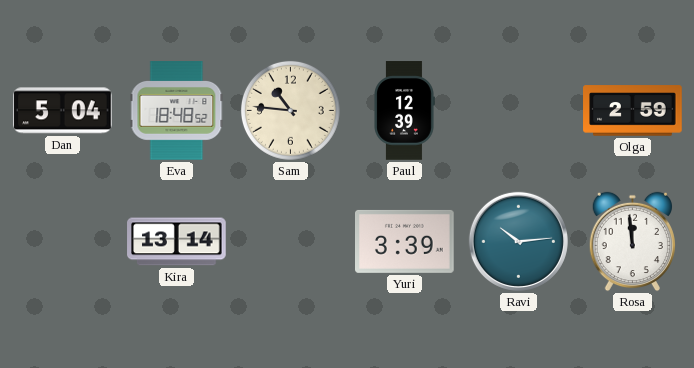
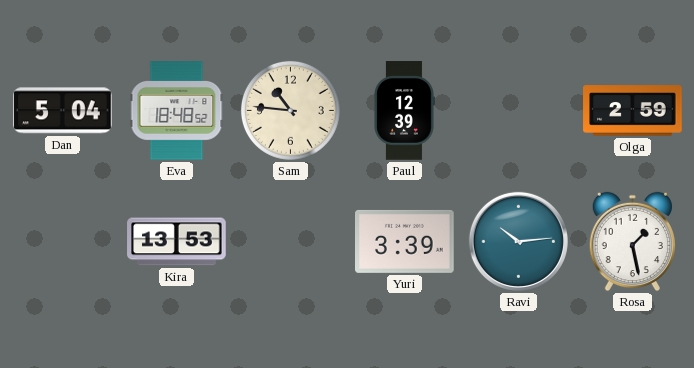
Kira: 13:14 -> 13:53
Rosa: 11:59 -> 1:28
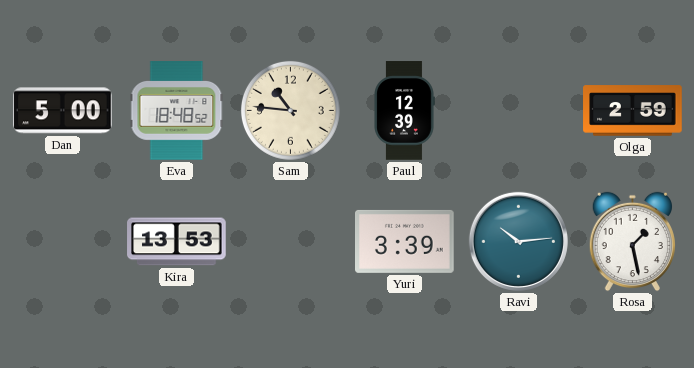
Dan: 5:04 -> 5:00
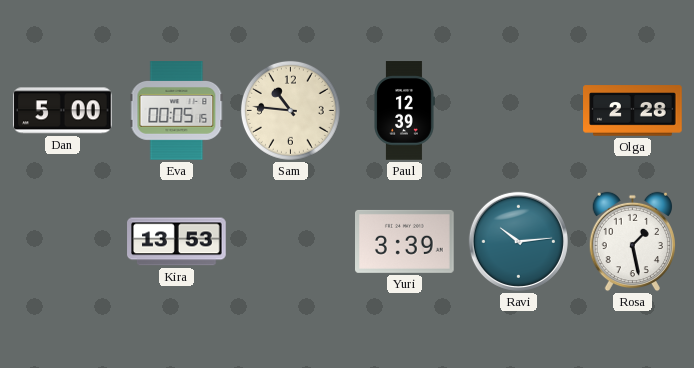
Eva: 18:48 -> 00:05
Olga: 2:59 -> 2:28
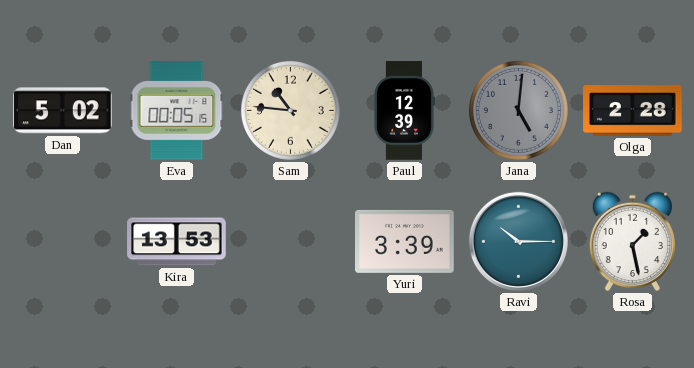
Dan: 5:00 -> 5:02
Jana: none -> 5:01
Ravi: 10:14 -> 10:15
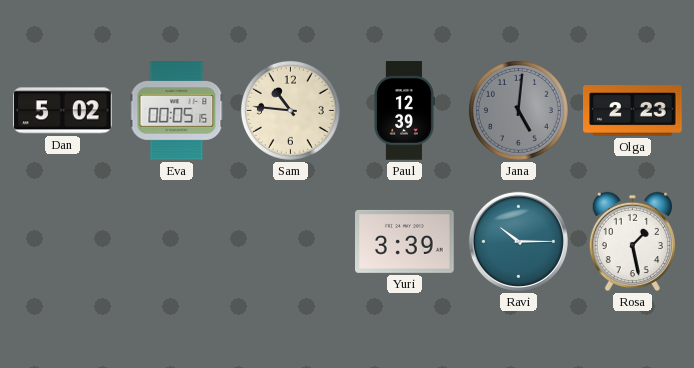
Olga: 2:28 -> 2:23
Kira: 13:53 -> none
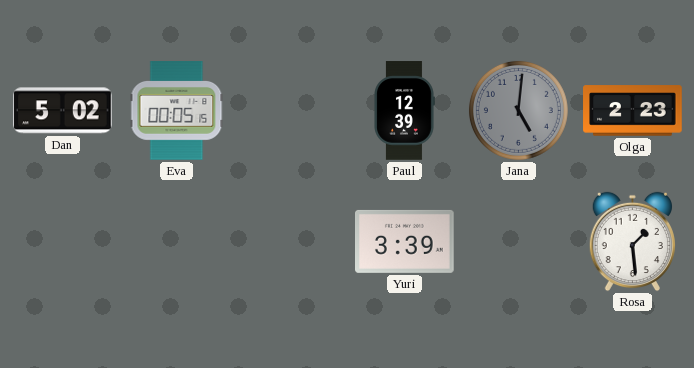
Sam: 10:46 -> none
Ravi: 10:15 -> none
Rosa: 1:28 -> 1:29
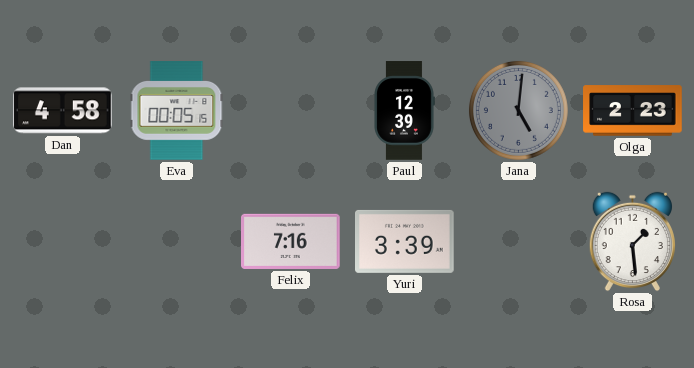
Dan: 5:02 -> 4:58
Felix: none -> 7:16
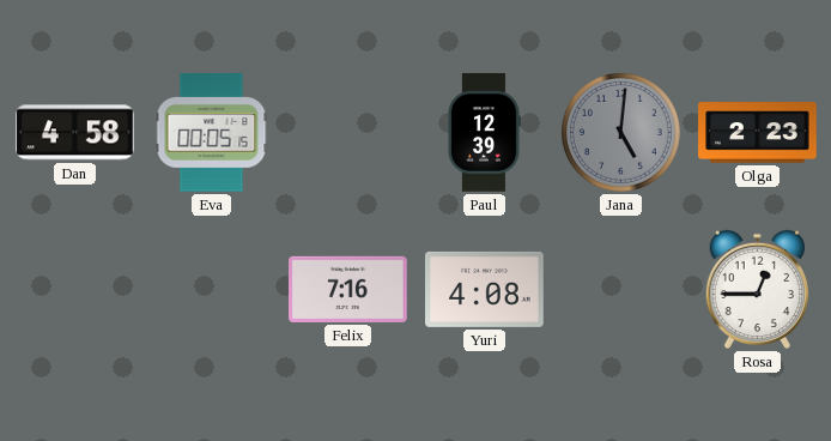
Yuri: 3:39 -> 4:08
Rosa: 1:29 -> 12:45
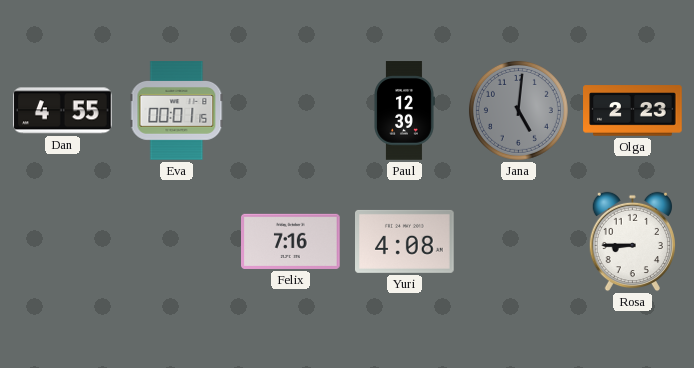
Dan: 4:58 -> 4:55
Eva: 00:05 -> 00:01
Rosa: 12:45 -> 8:45
